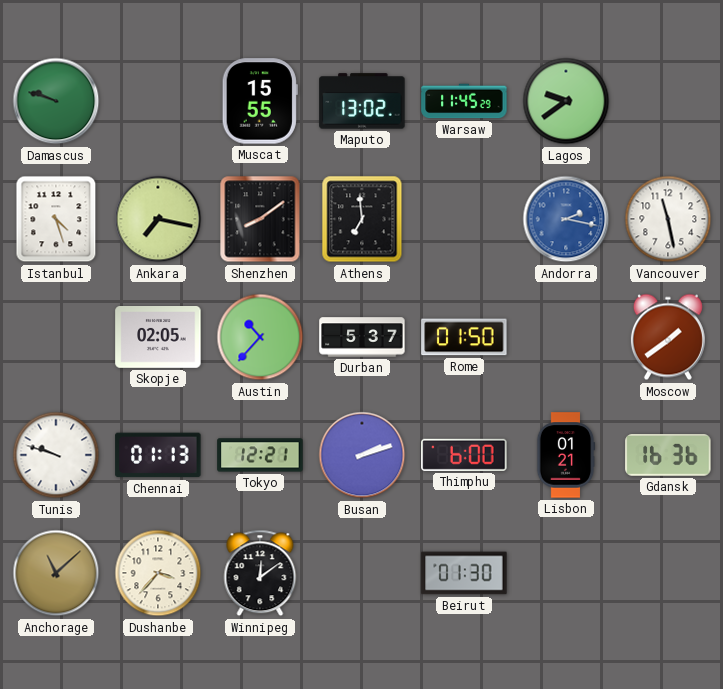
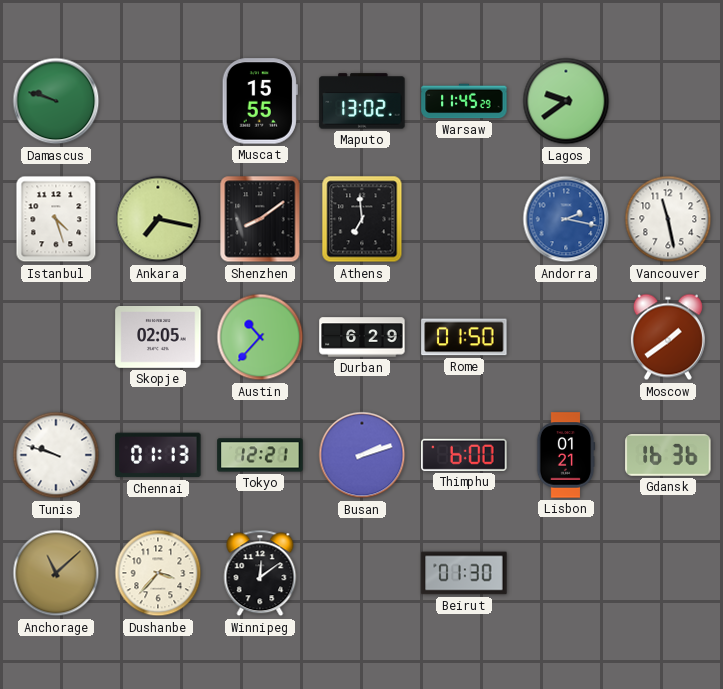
Durban: 5:37 -> 6:29
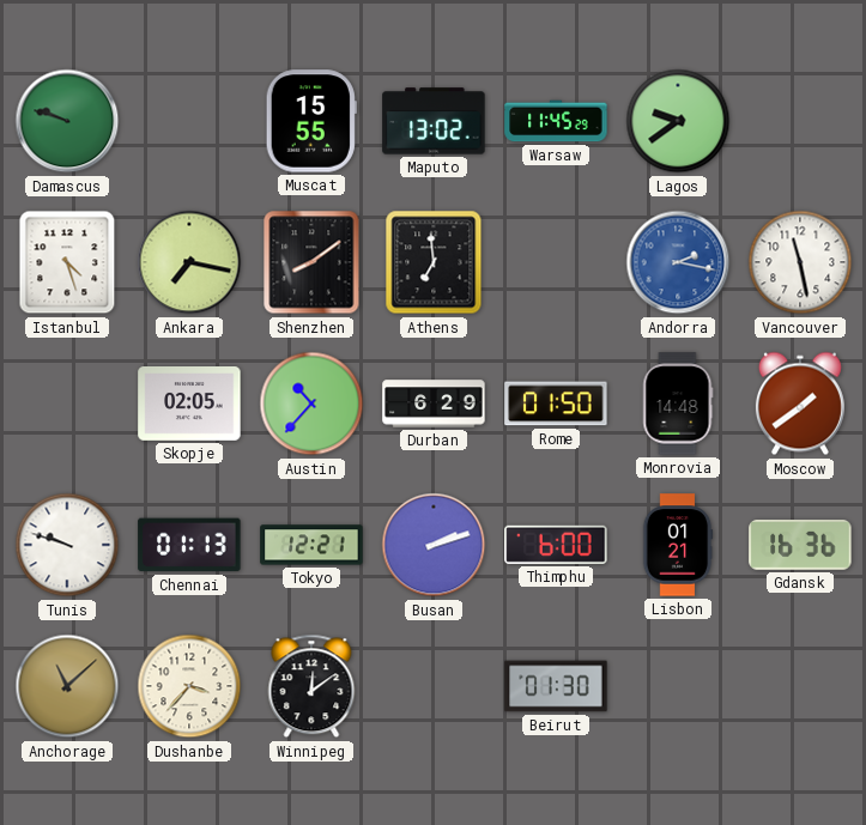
Monrovia: none -> 14:48
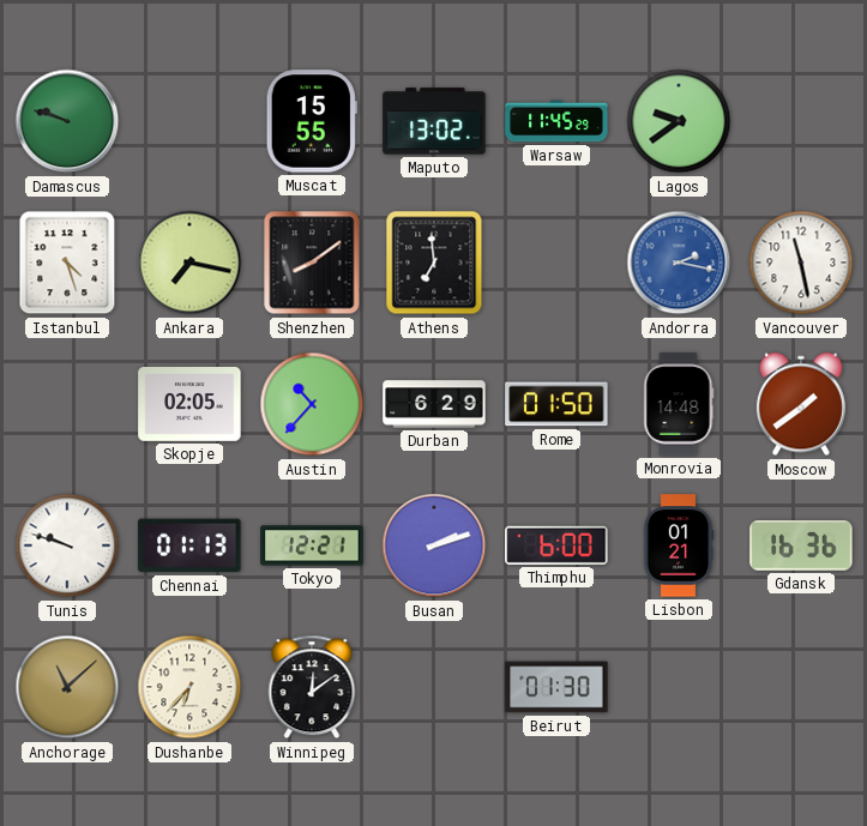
Dushanbe: 3:37 -> 6:37
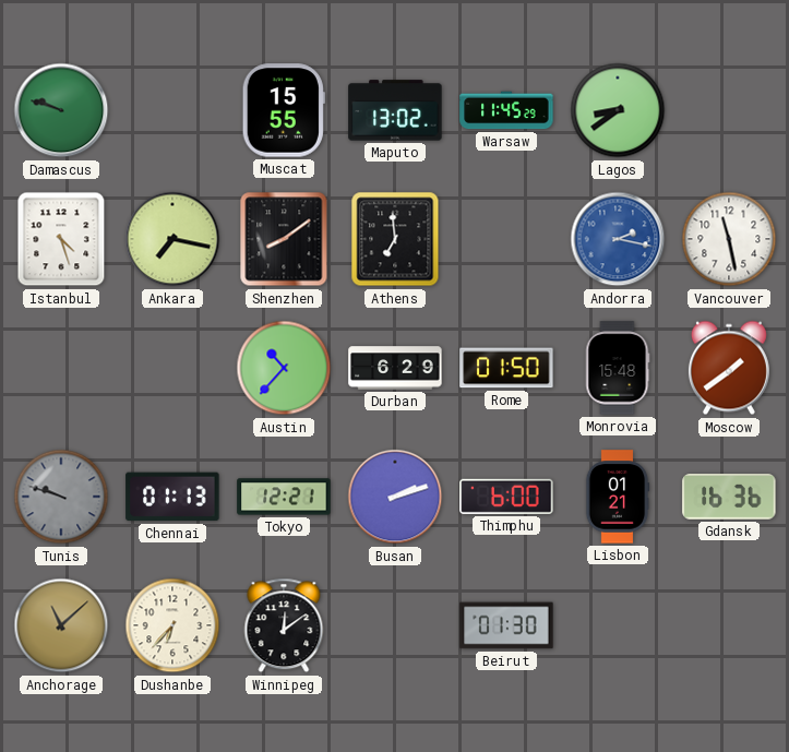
Lagos: 9:39 -> 8:39
Skopje: 02:05 -> none
Monrovia: 14:48 -> 15:48
Tunis dial: white -> grey
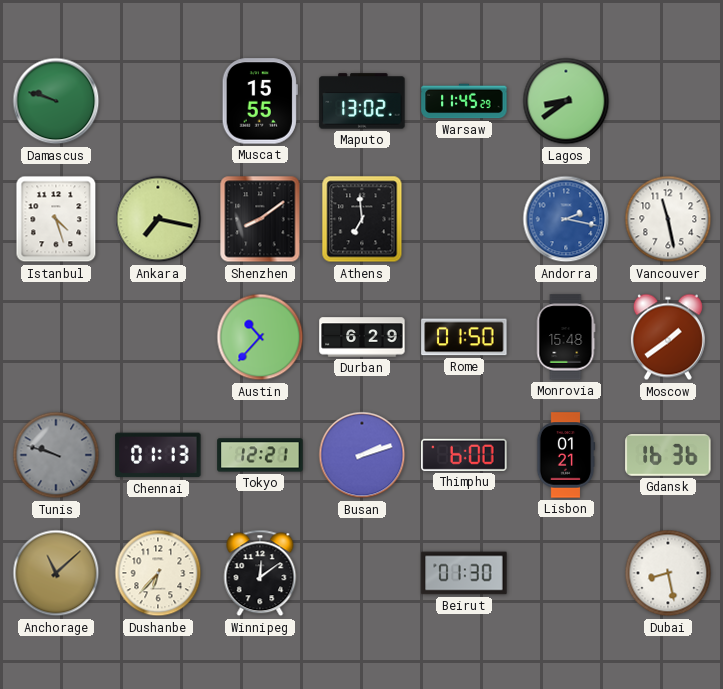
Dubai: none -> 8:28
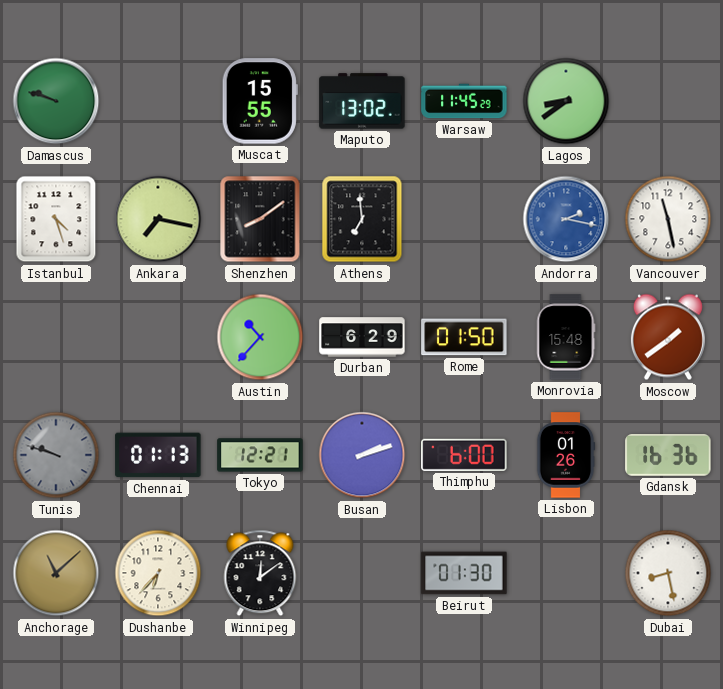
Lisbon: 01:21 -> 01:26
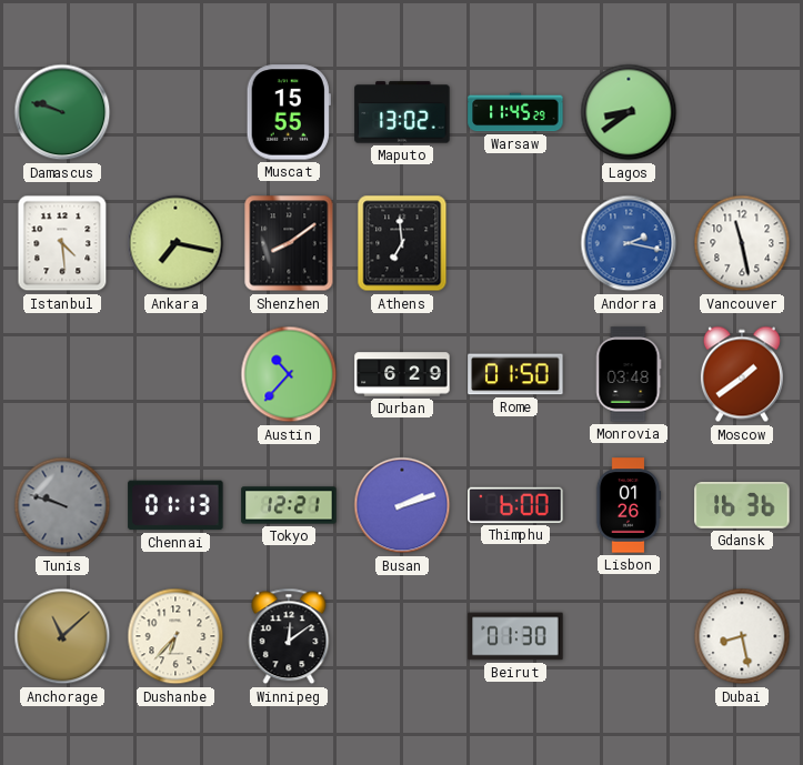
Istanbul: 4:27 -> 4:29
Monrovia: 15:48 -> 03:48
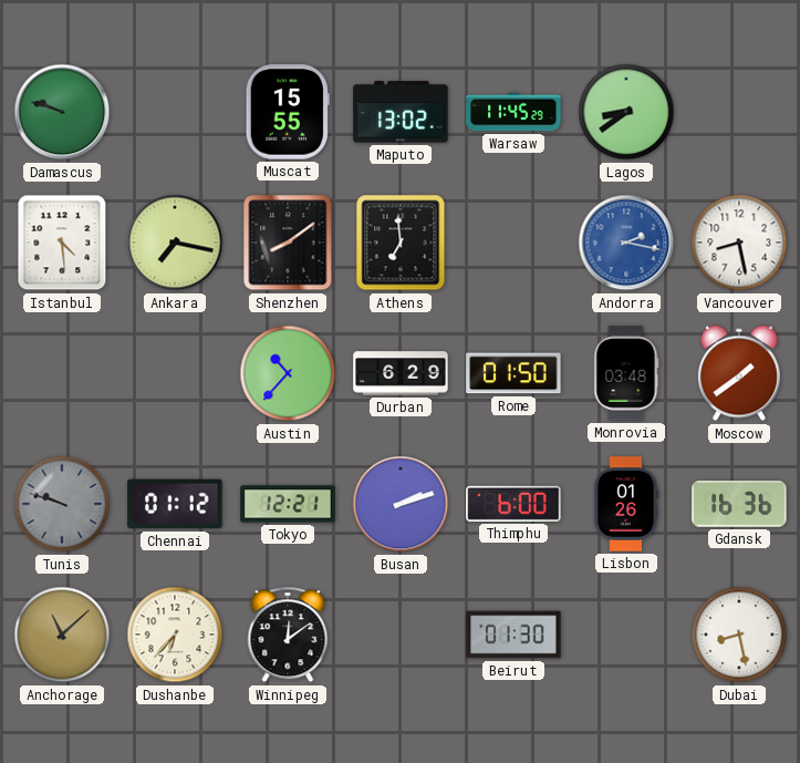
Vancouver: 11:28 -> 8:28
Chennai: 01:13 -> 01:12
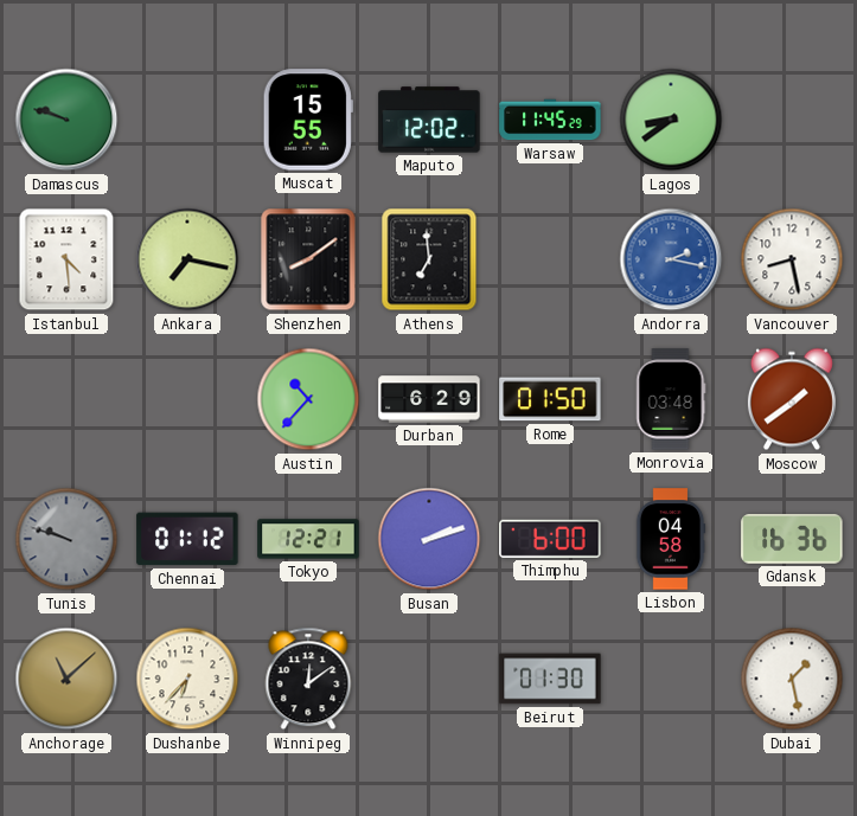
Maputo: 13:02 -> 12:02
Lisbon: 01:26 -> 04:58
Dubai: 8:28 -> 1:28
